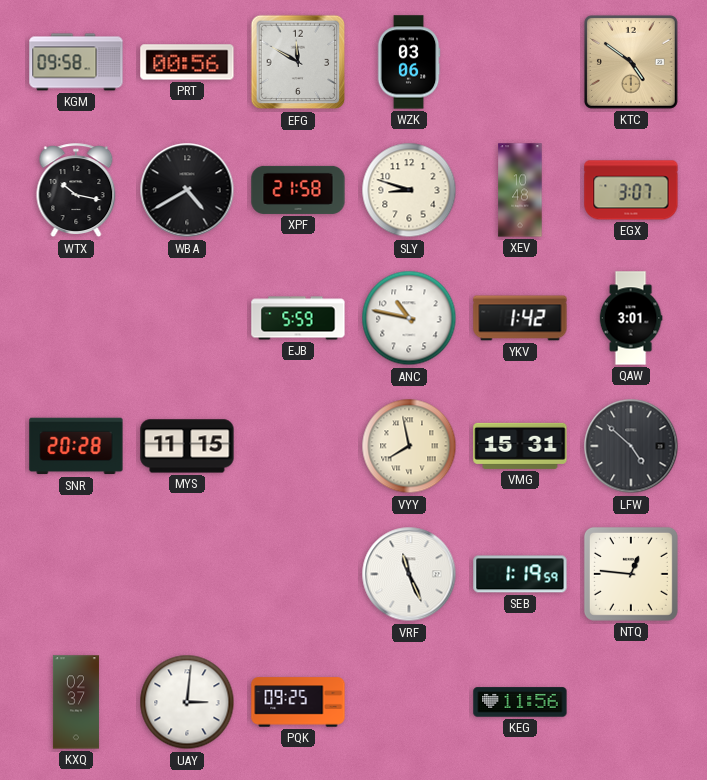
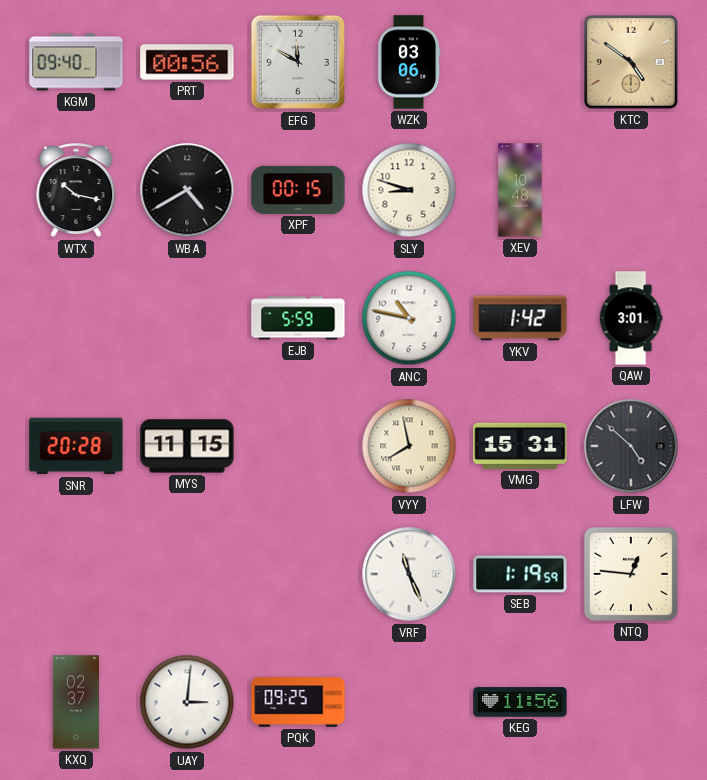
KGM: 09:58 -> 09:40
XPF: 21:58 -> 00:15
EGX: 3:07 -> none
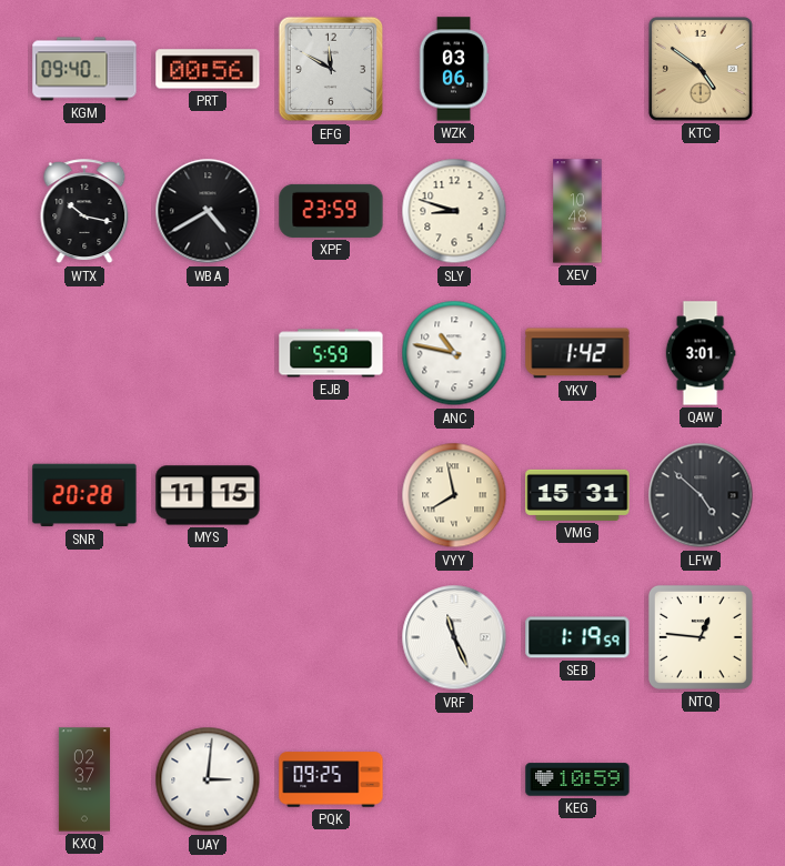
XPF: 00:15 -> 23:59
KEG: 11:56 -> 10:59
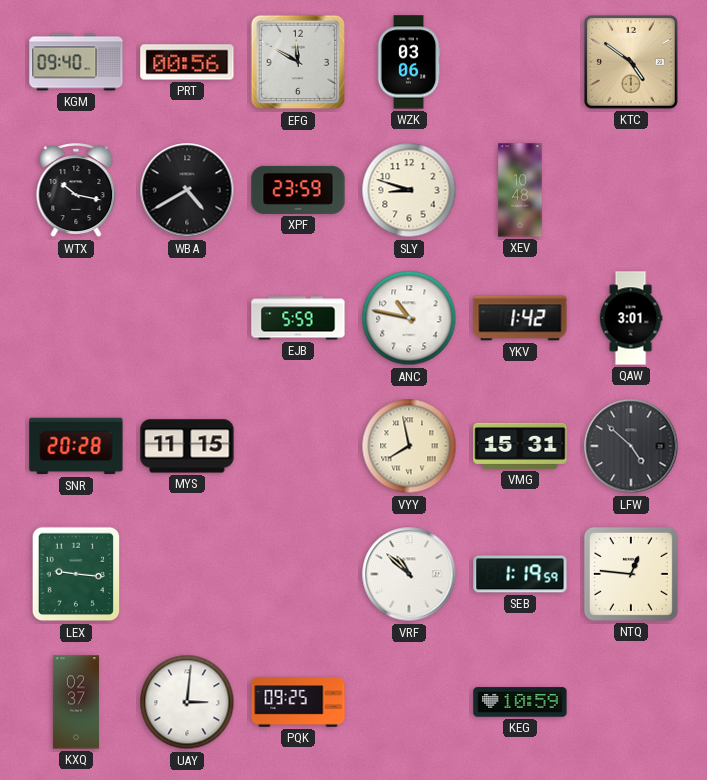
LEX: none -> 9:16
VRF: 11:26 -> 10:52
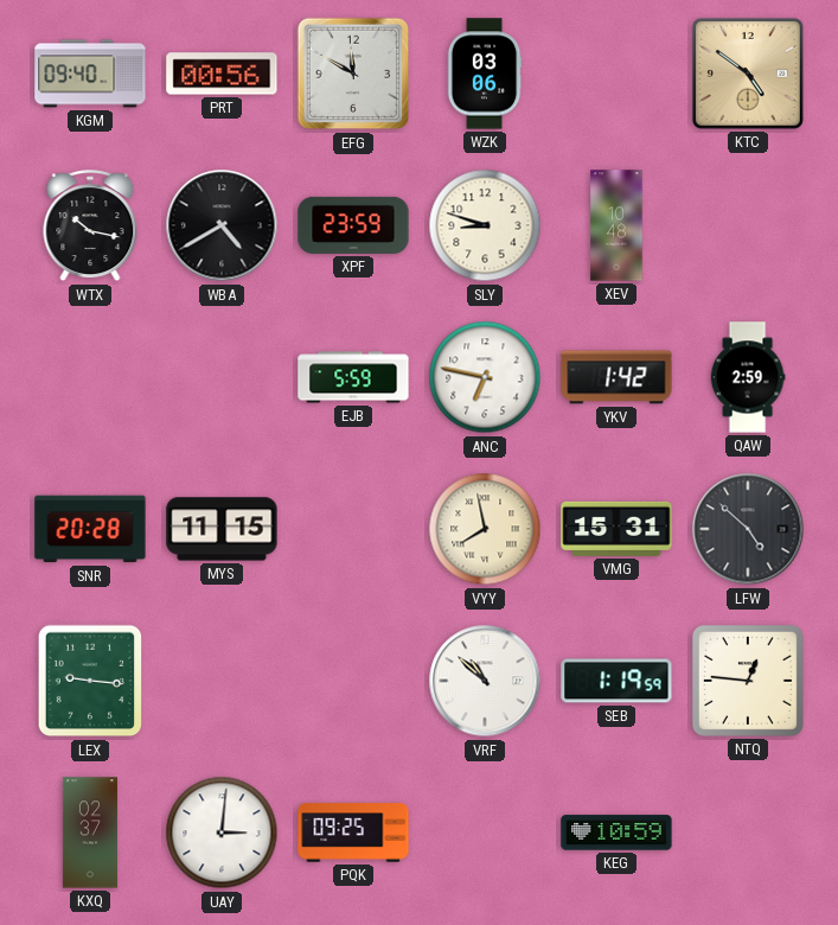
ANC: 10:47 -> 6:47
QAW: 3:01 -> 2:59
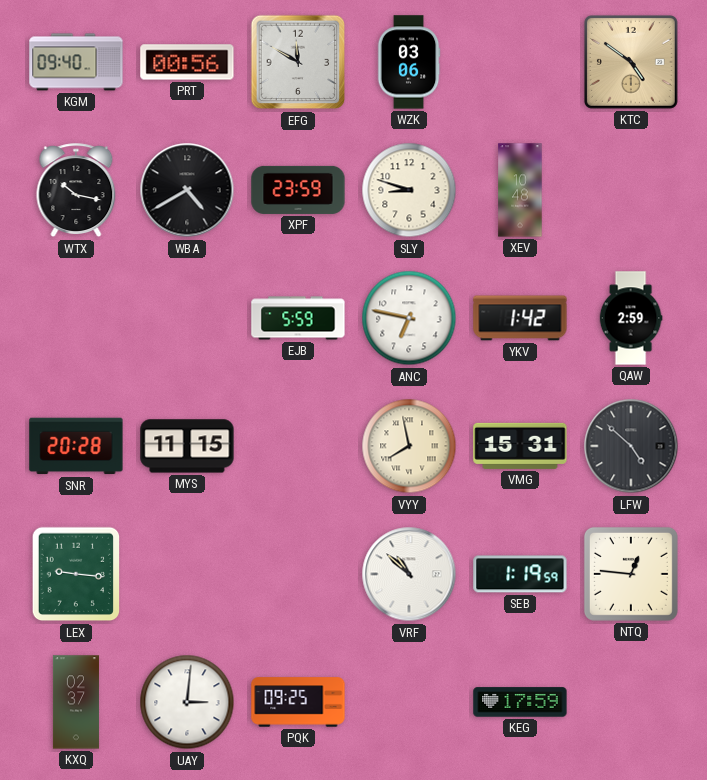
KEG: 10:59 -> 17:59
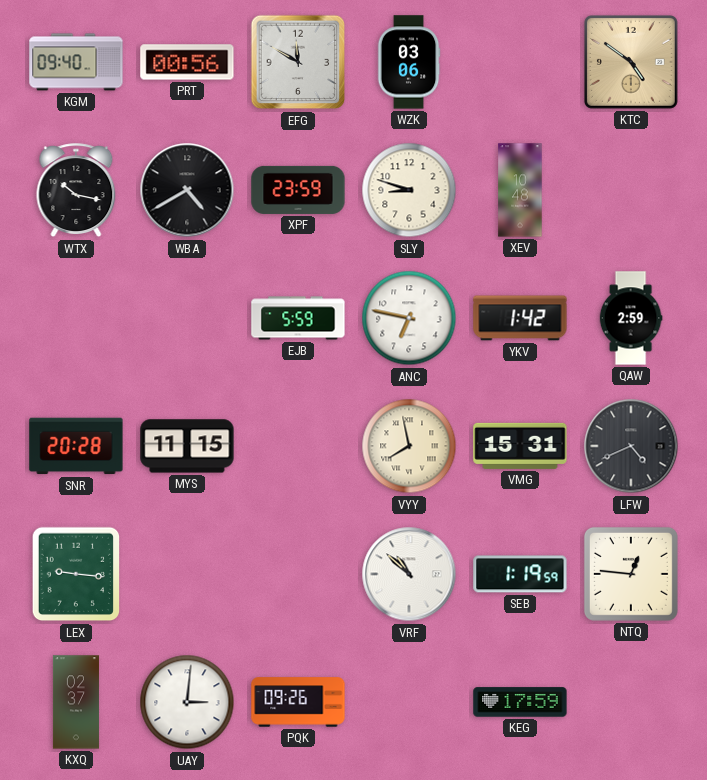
LFW: 4:52 -> 4:41
PQK: 09:25 -> 09:26
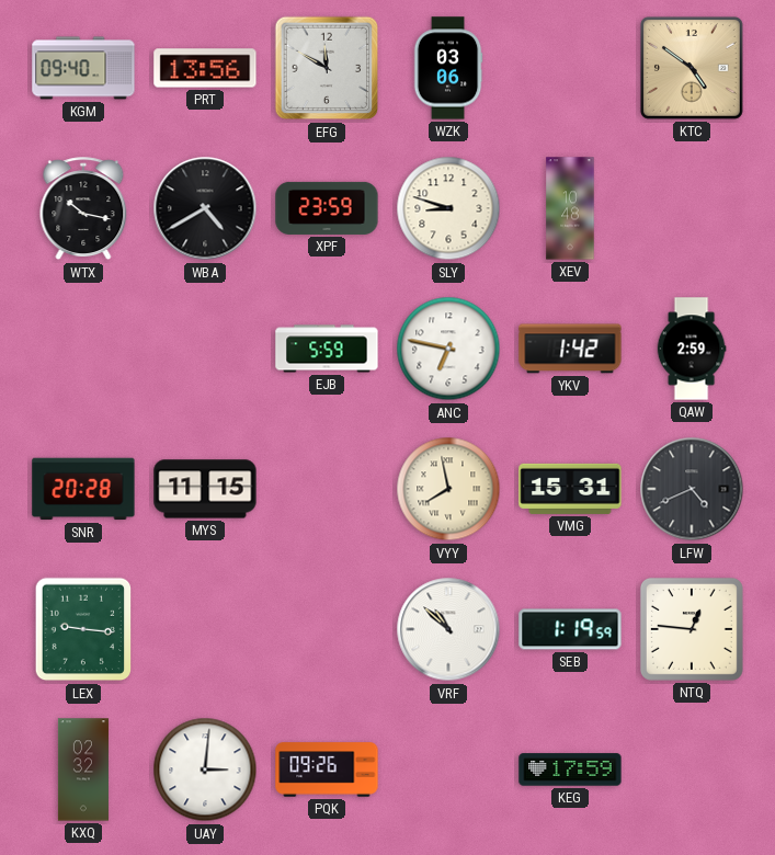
PRT: 00:56 -> 13:56
KXQ: 02:37 -> 02:32
